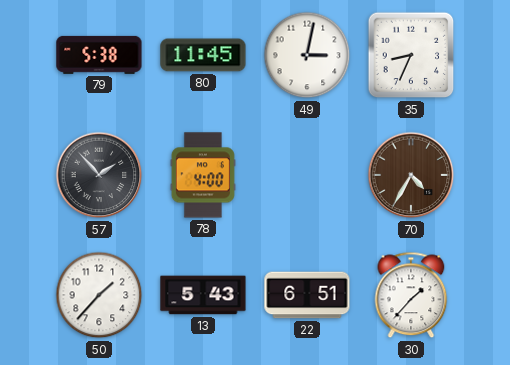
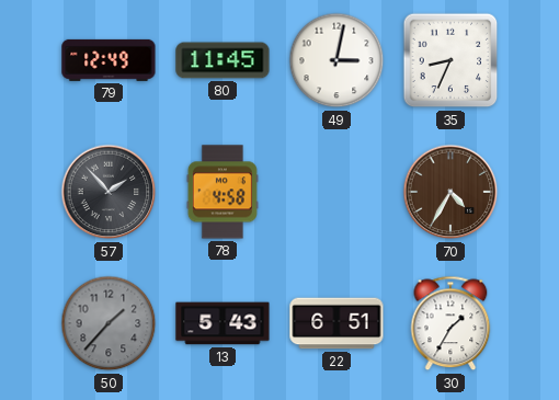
79: 5:38 -> 12:49
78: 4:00 -> 4:58
50 dial: white -> grey
30: 1:37 -> 1:35
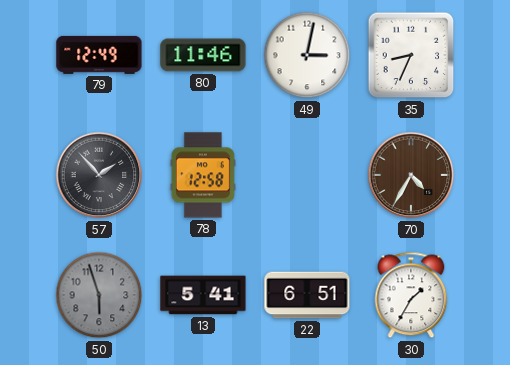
80: 11:45 -> 11:46
78: 4:58 -> 12:58
50: 1:37 -> 5:57
13: 5:43 -> 5:41
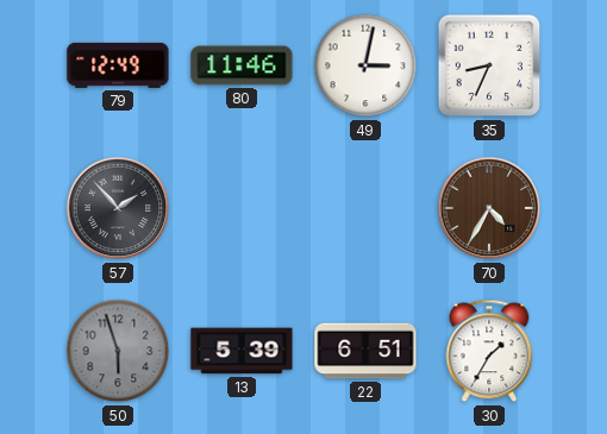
78: 12:58 -> none
13: 5:41 -> 5:39
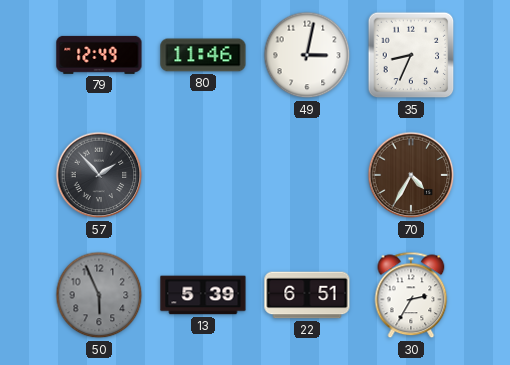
50: 5:57 -> 5:56
30: 1:35 -> 2:35
